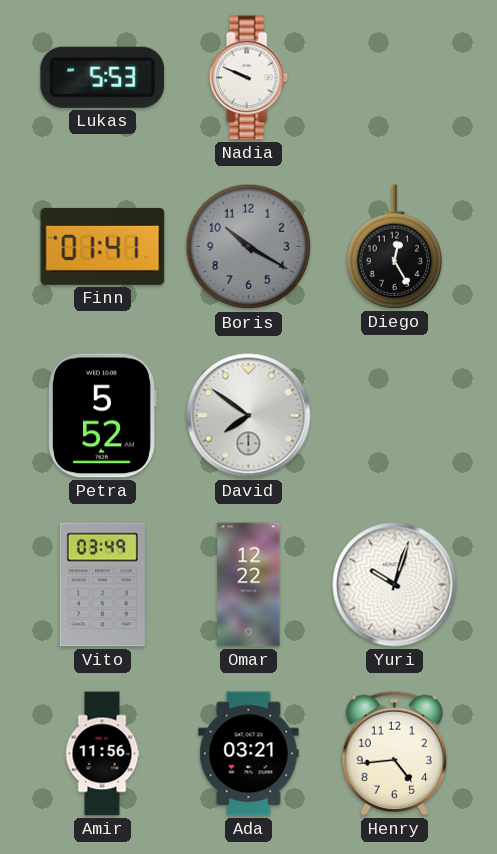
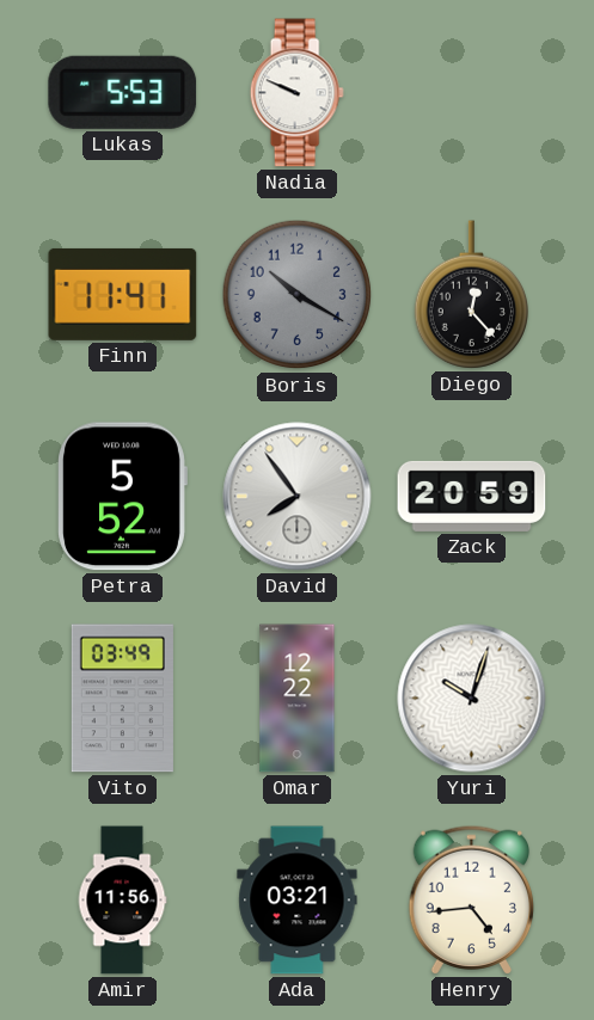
Finn: 01:41 -> 11:41
Diego: 12:25 -> 12:23
David: 7:51 -> 7:54
Zack: none -> 20:59
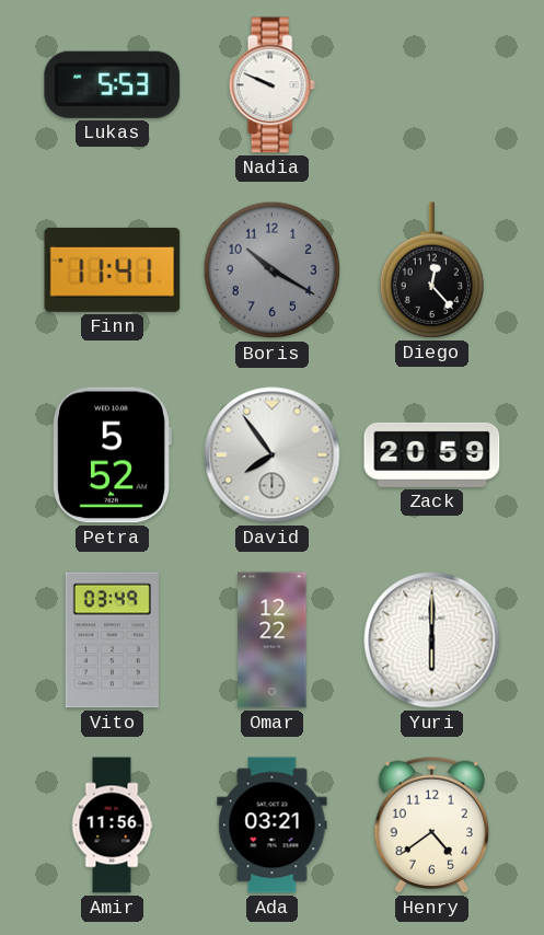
Yuri: 10:03 -> 6:00
Henry: 4:44 -> 4:39
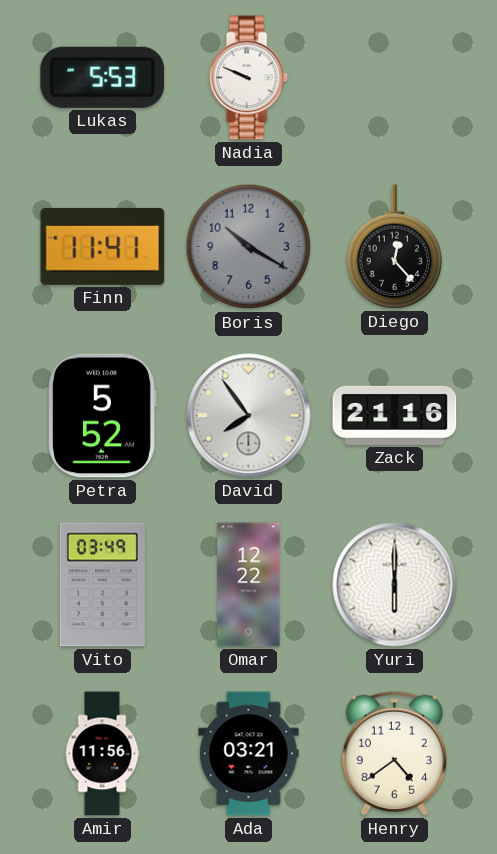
Zack: 20:59 -> 21:16
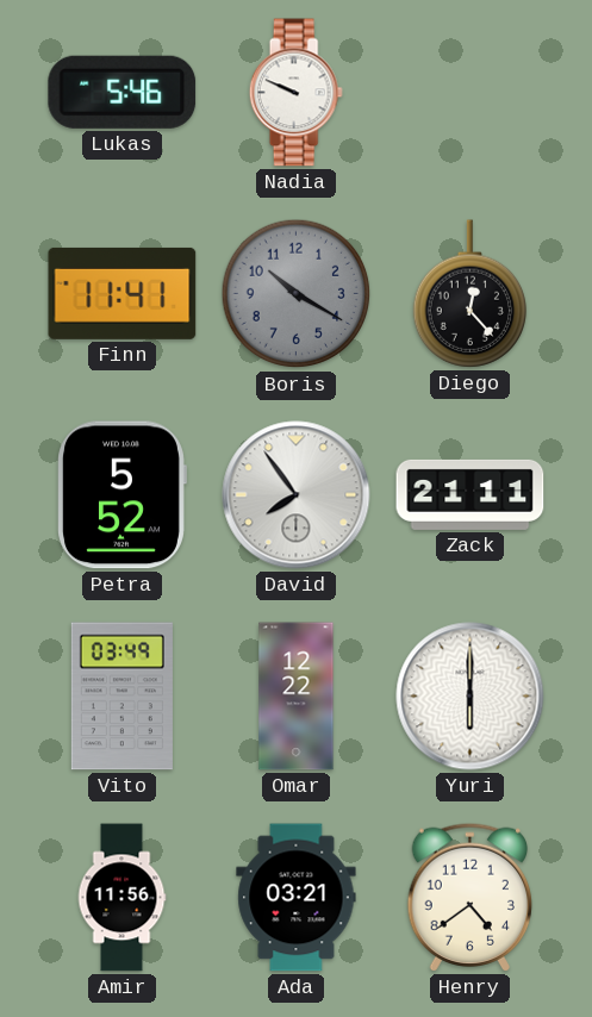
Lukas: 5:53 -> 5:46
Zack: 21:16 -> 21:11
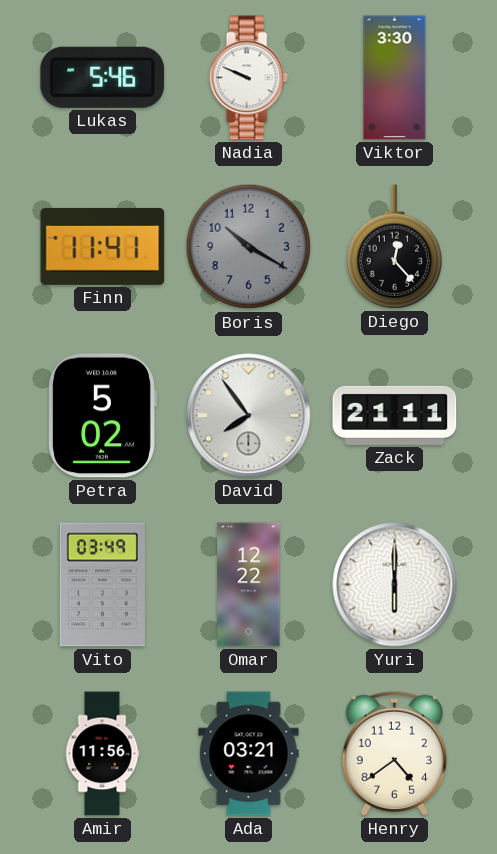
Viktor: none -> 3:30
Petra: 5:52 -> 5:02
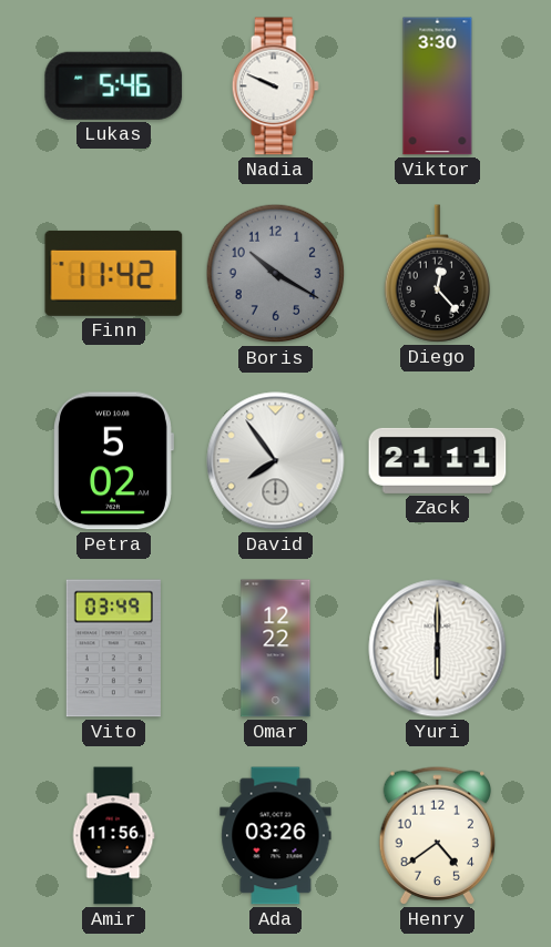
Finn: 11:41 -> 11:42
Ada: 03:21 -> 03:26
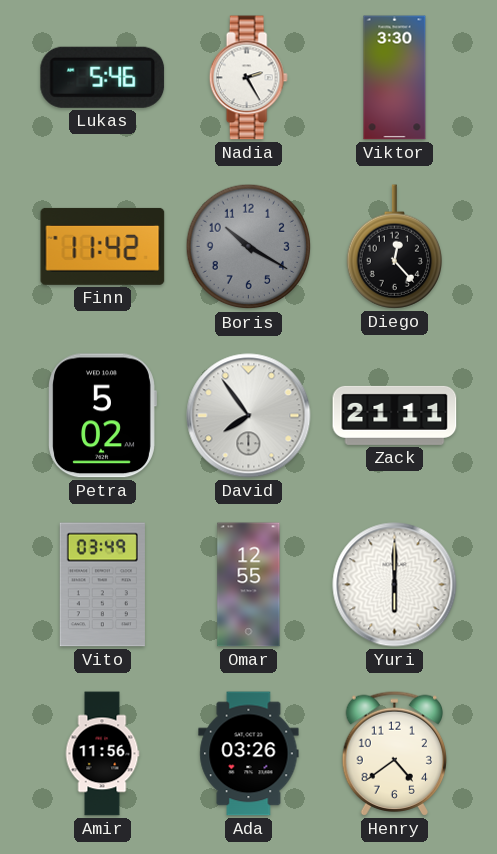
Nadia: 9:49 -> 2:25
Omar: 12:22 -> 12:55
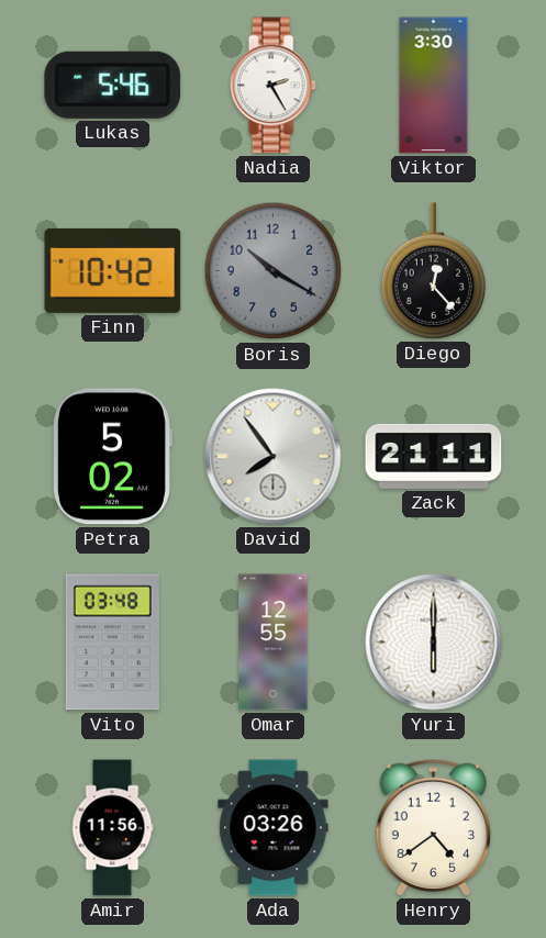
Finn: 11:42 -> 10:42
Vito: 03:49 -> 03:48
